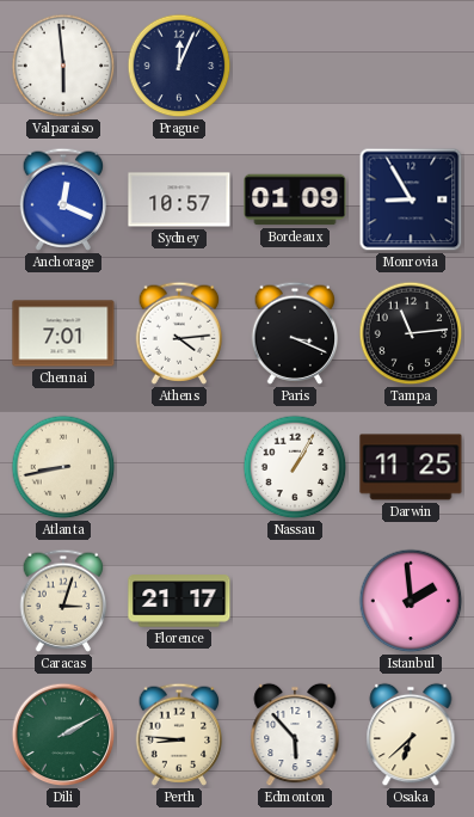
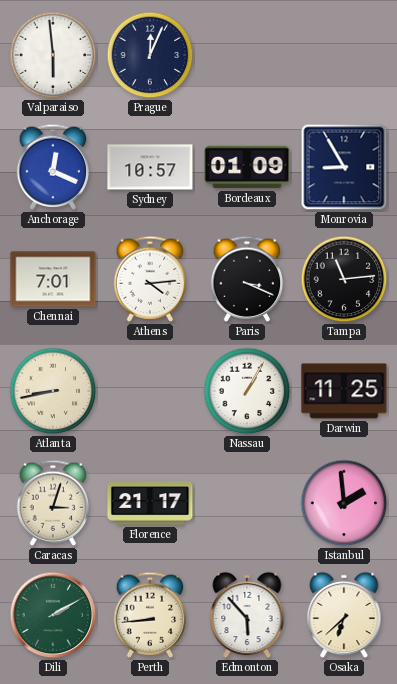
Perth: 8:46 -> 8:44
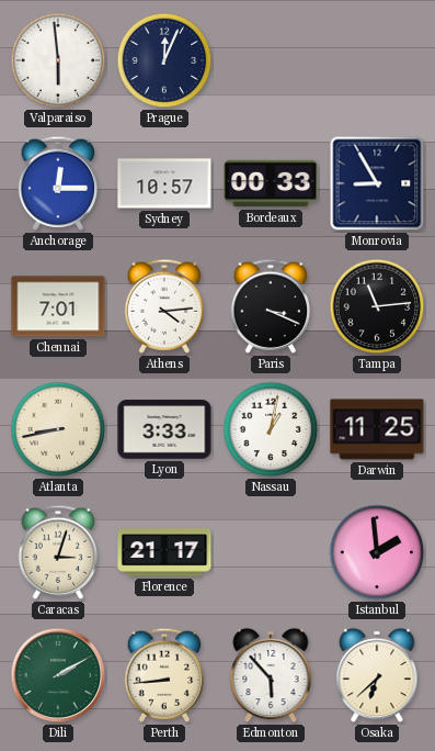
Anchorage: 12:19 -> 12:15
Bordeaux: 01:09 -> 00:33
Lyon: none -> 3:33
Nassau: 1:05 -> 1:02
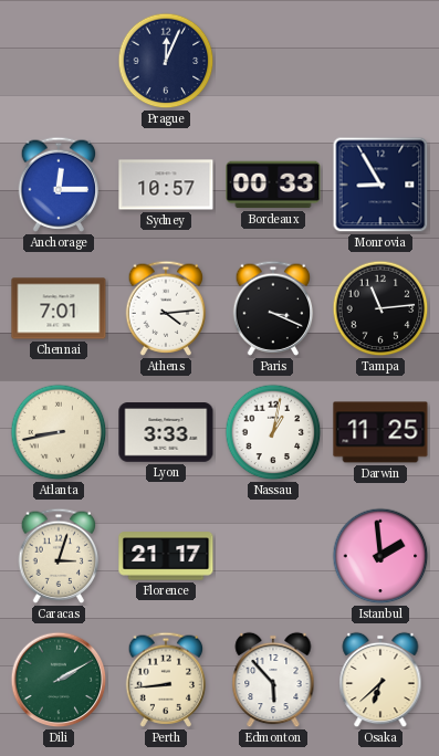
Valparaiso: 5:59 -> none
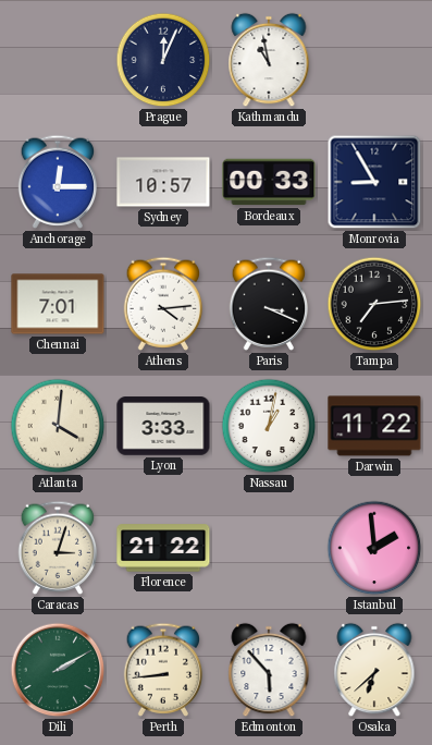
Kathmandu: none -> 10:58
Tampa: 11:14 -> 7:14
Atlanta: 8:43 -> 4:01
Darwin: 11:25 -> 11:22
Florence: 21:17 -> 21:22
